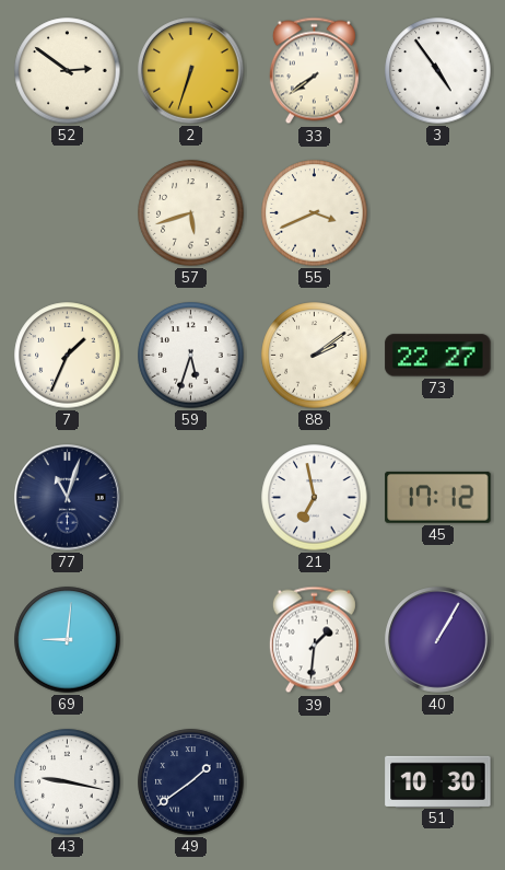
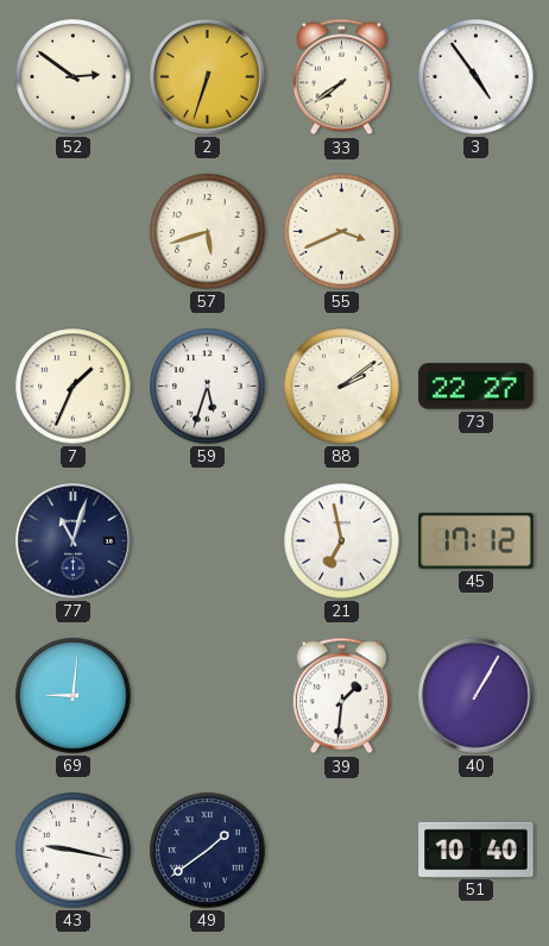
51: 10:30 -> 10:40
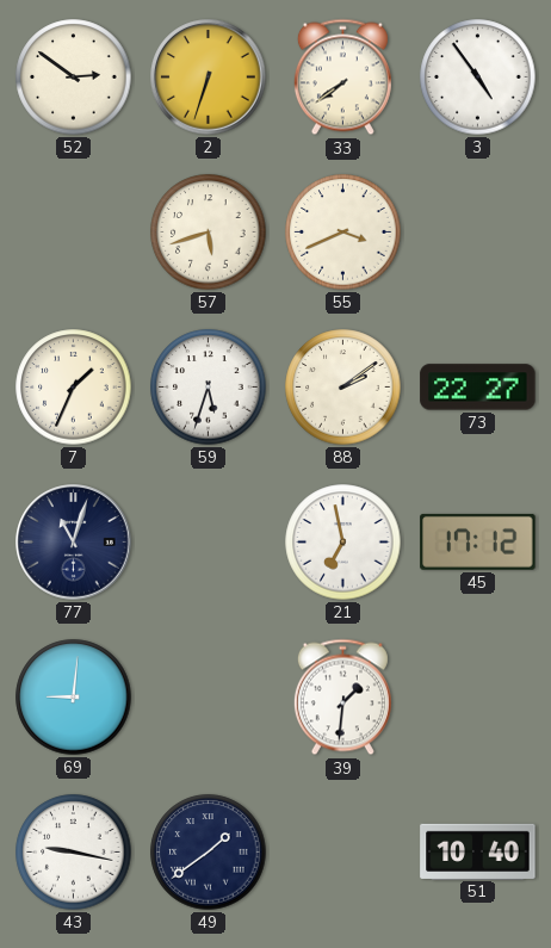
40: 1:05 -> none
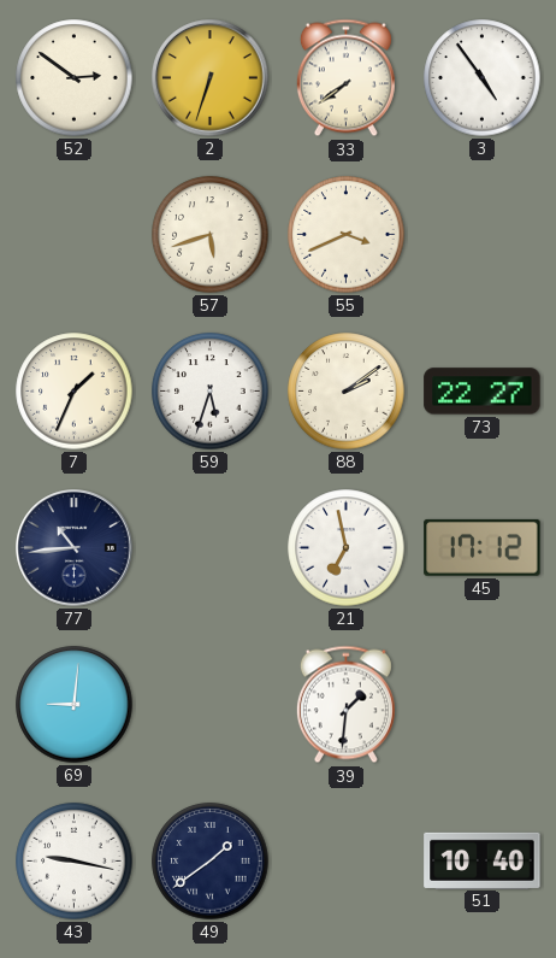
77: 11:03 -> 10:44
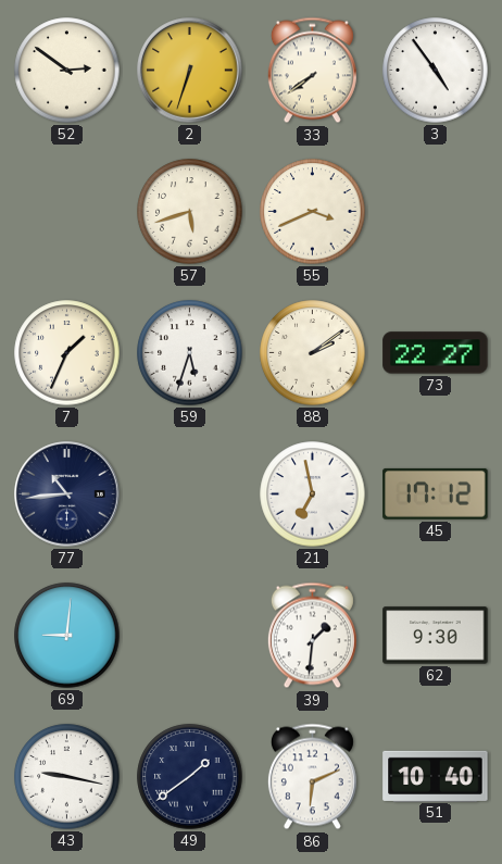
62: none -> 9:30
86: none -> 6:11
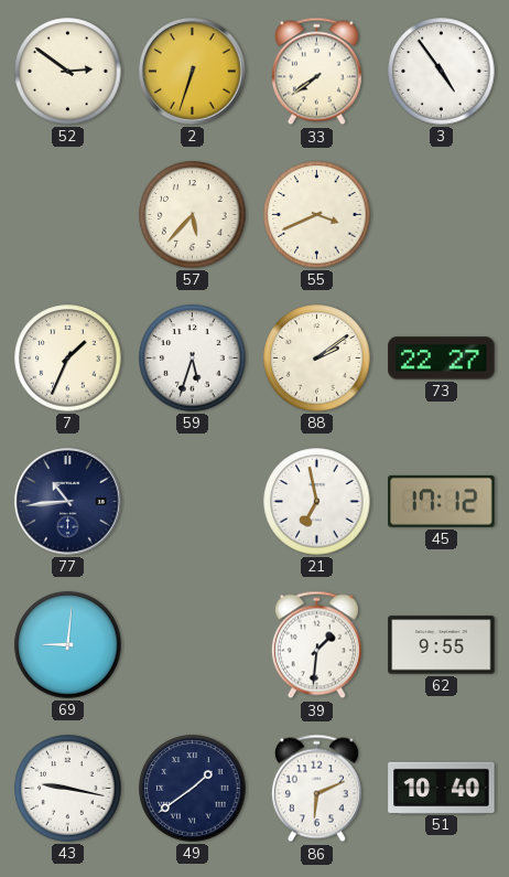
57: 5:42 -> 5:37
62: 9:30 -> 9:55
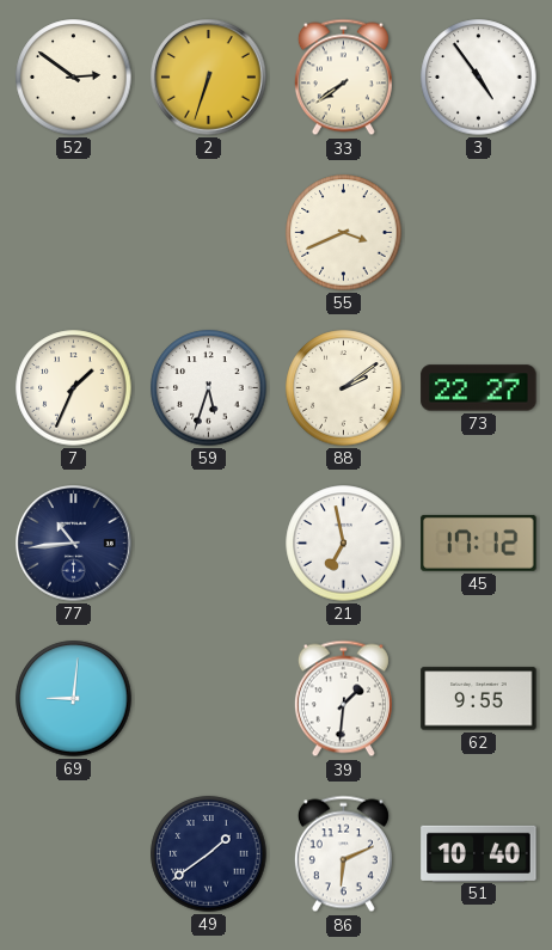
57: 5:37 -> none
43: 9:17 -> none
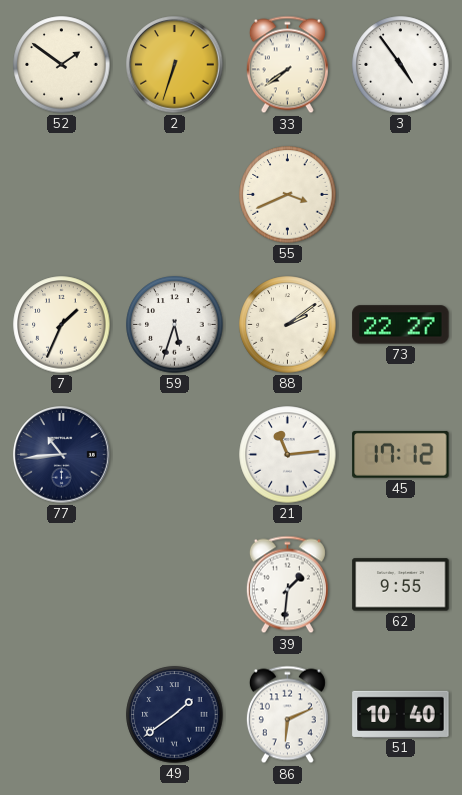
52: 2:51 -> 1:51
21: 6:58 -> 11:14
69: 9:01 -> none
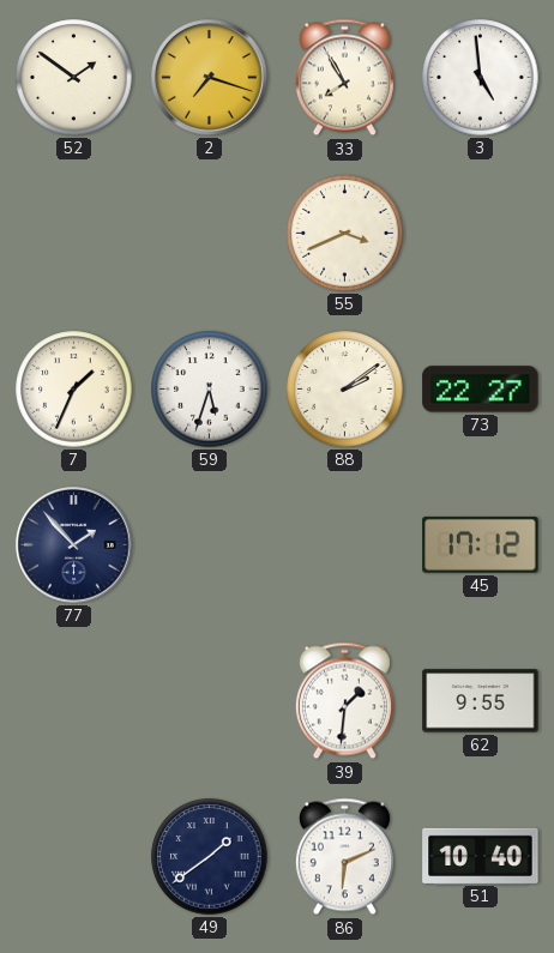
2: 6:33 -> 7:18
33: 7:39 -> 7:55
3: 4:54 -> 4:59
77: 10:44 -> 1:53
21: 11:14 -> none
